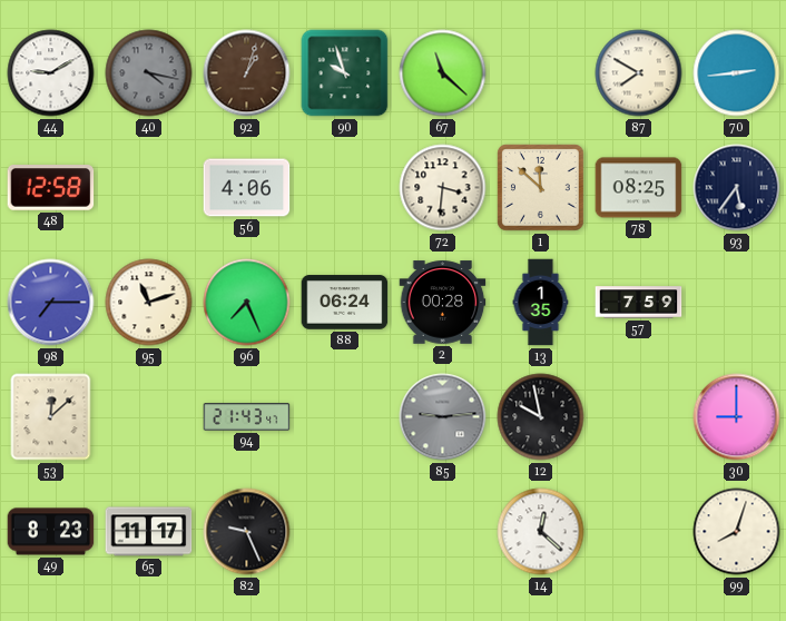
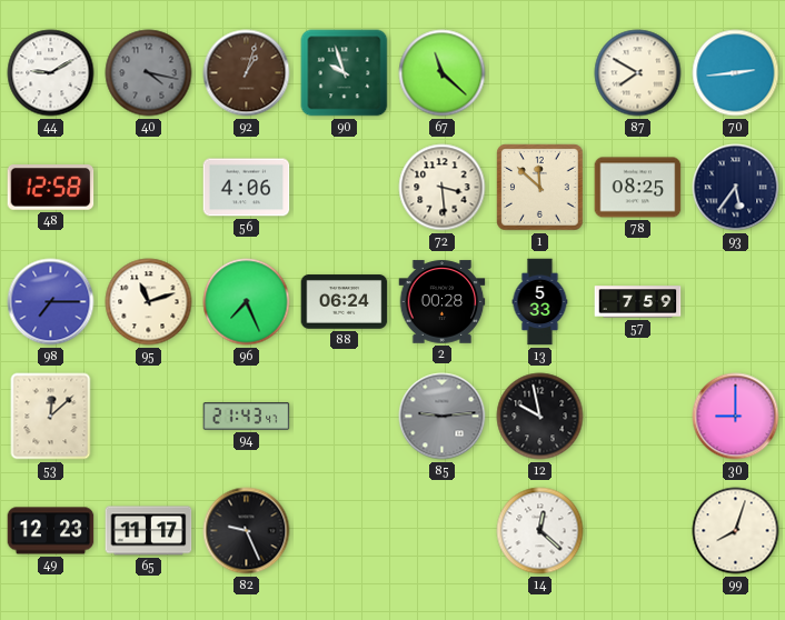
72: 3:31 -> 3:29
13: 1:35 -> 5:33
49: 8:23 -> 12:23
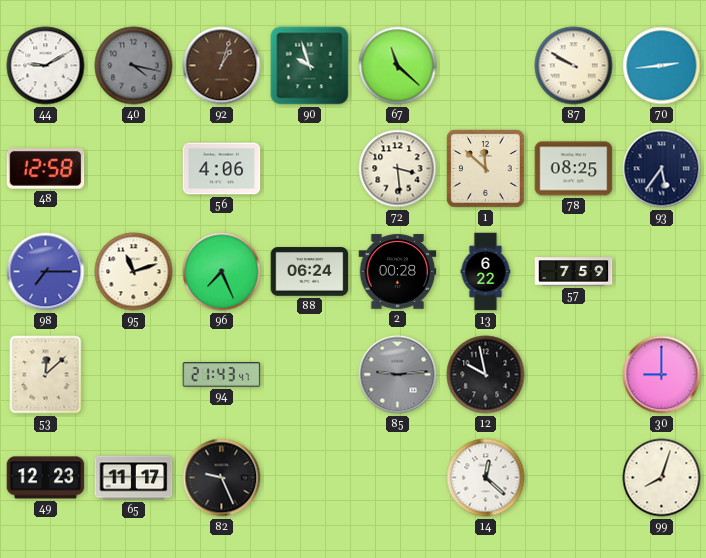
87: 7:50 -> 9:50
13: 5:33 -> 6:22
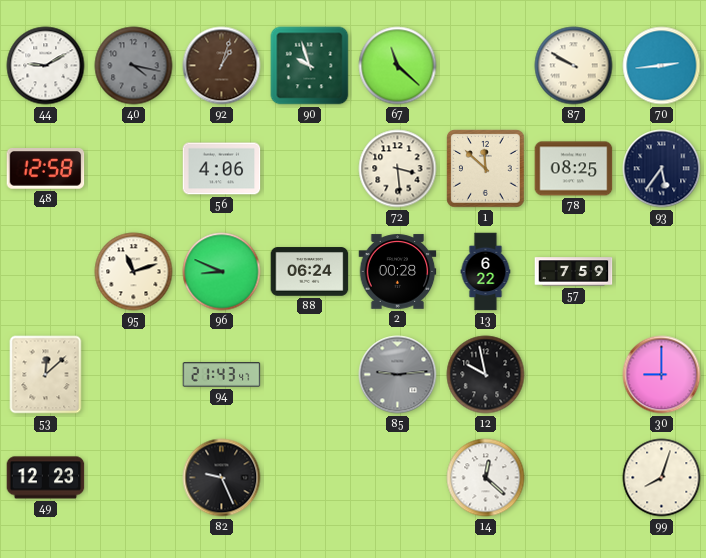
98: 7:15 -> none
96: 7:26 -> 8:49
65: 11:17 -> none
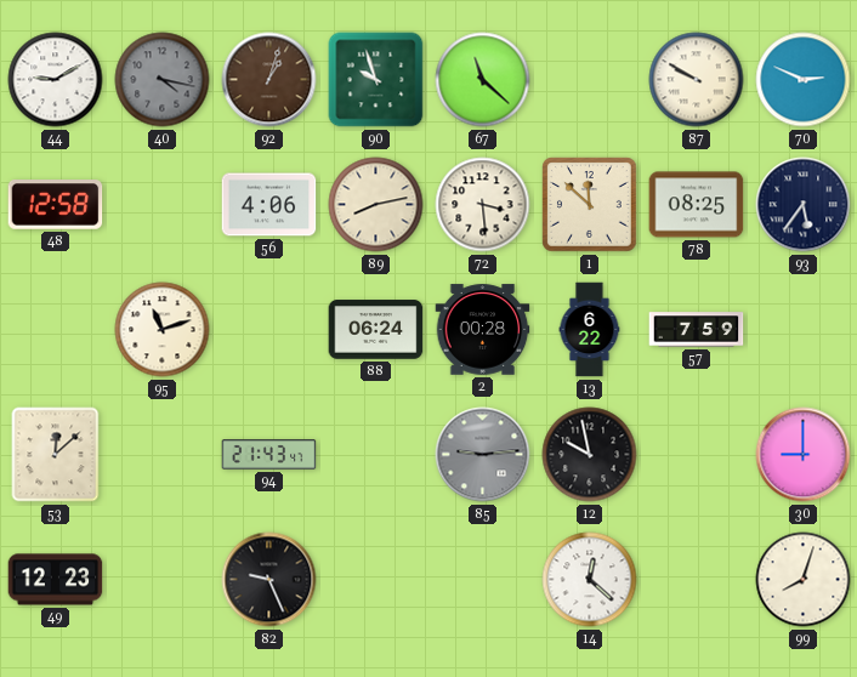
70: 2:44 -> 2:49
89: none -> 8:13
96: 8:49 -> none
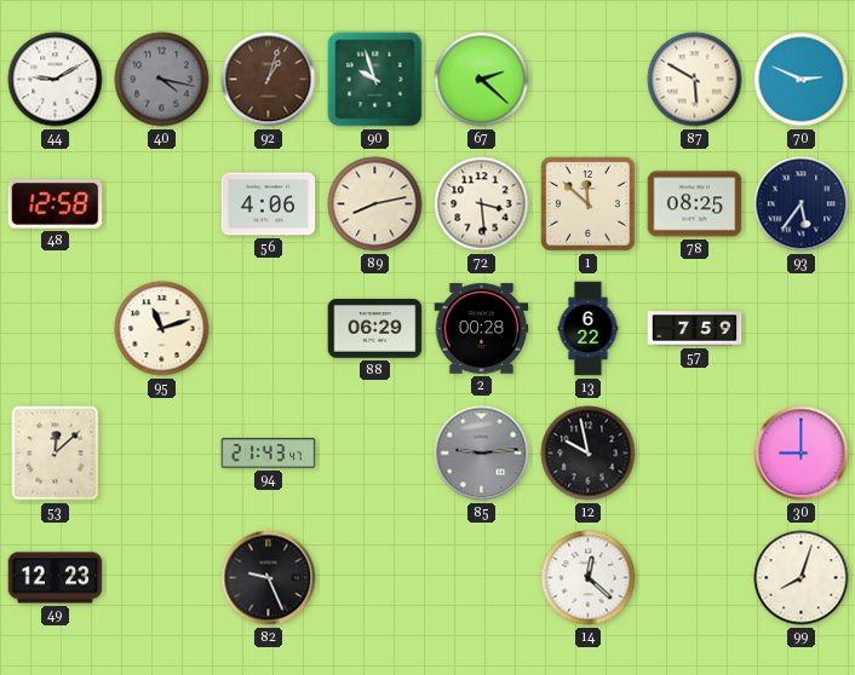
67: 11:22 -> 2:22
87: 9:50 -> 5:50
88: 06:24 -> 06:29
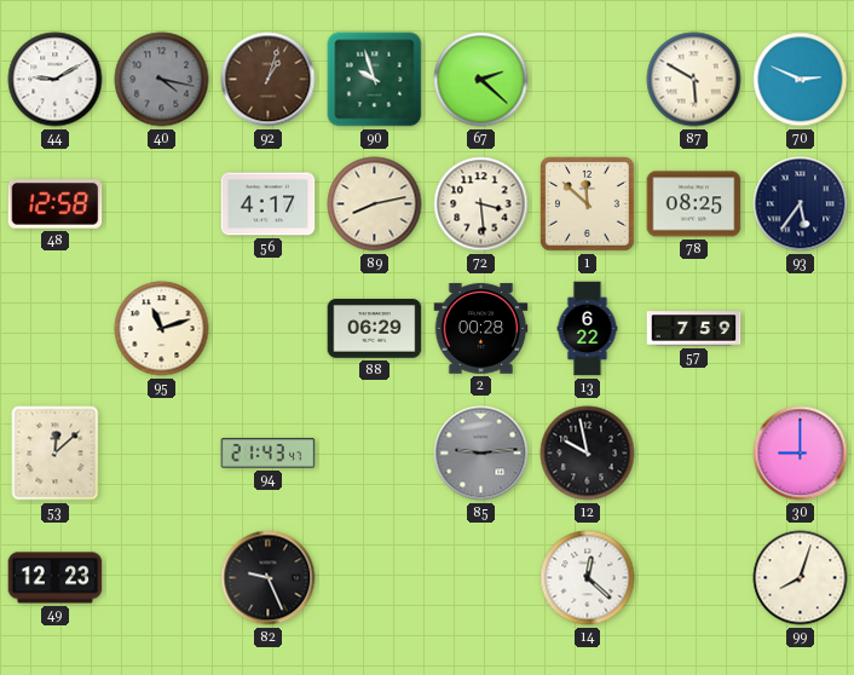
56: 4:06 -> 4:17
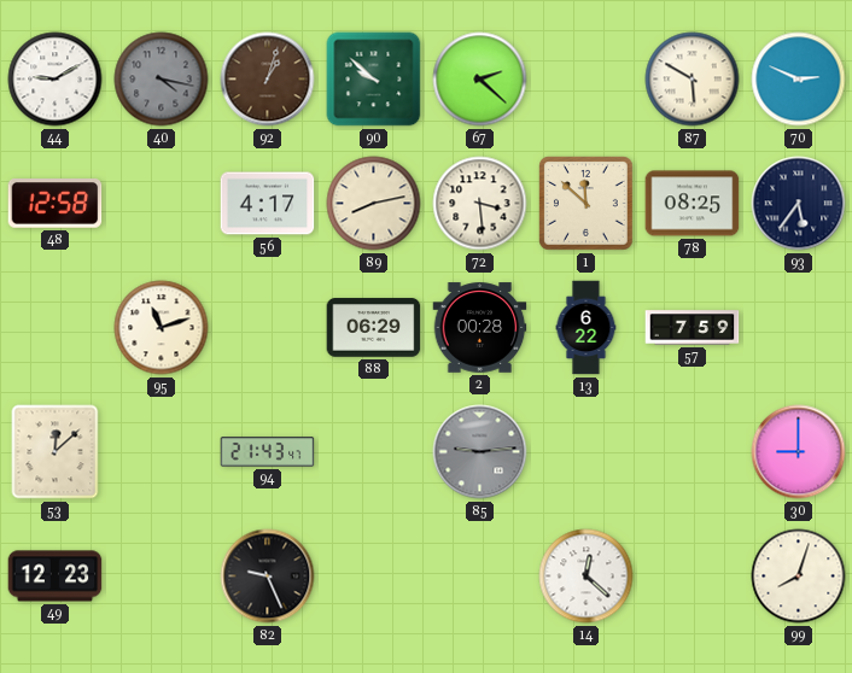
90: 9:57 -> 9:52
12: 9:58 -> none
